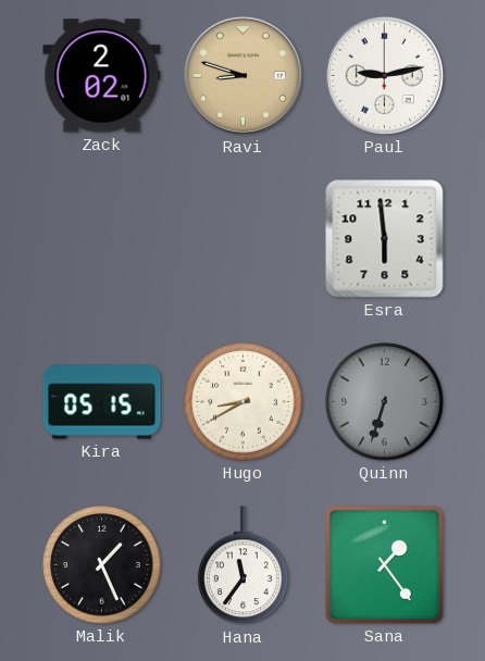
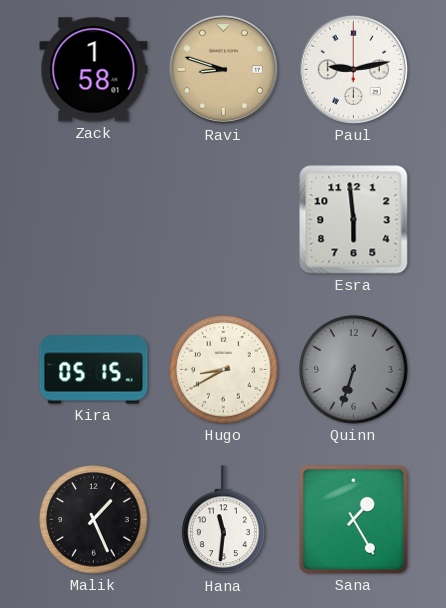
Zack: 2:02 -> 1:58
Hana: 11:36 -> 11:31
Sana: 1:24 -> 1:25
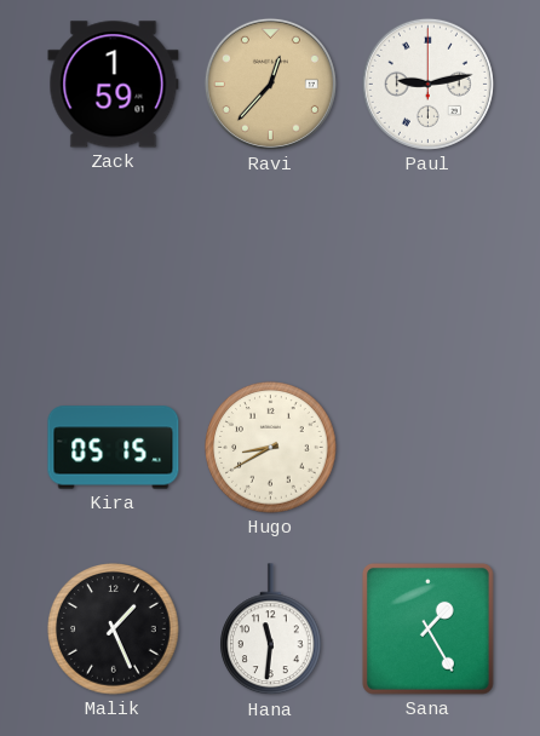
Zack: 1:58 -> 1:59
Ravi: 8:48 -> 12:37
Esra: 5:59 -> none
Quinn: 6:33 -> none
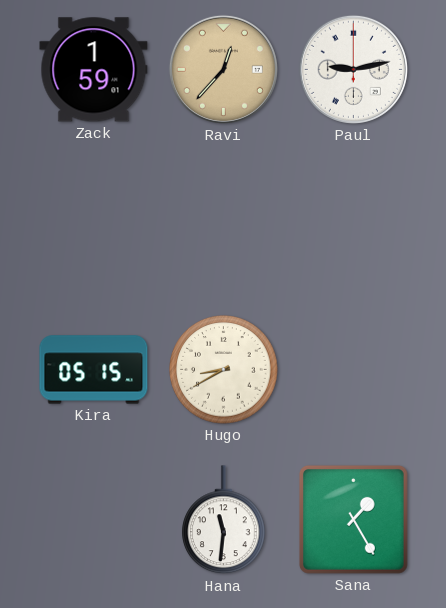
Malik: 1:26 -> none
